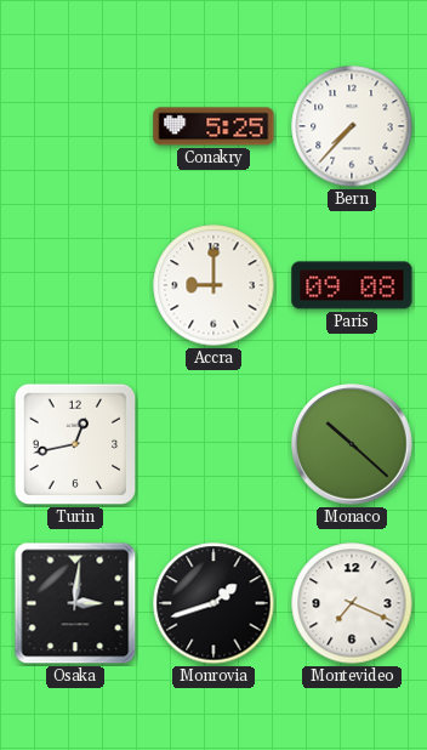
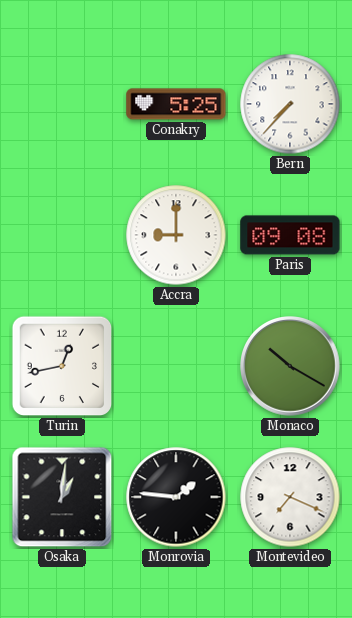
Monaco: 10:22 -> 10:20
Osaka: 3:01 -> 1:01
Monrovia: 1:42 -> 1:46
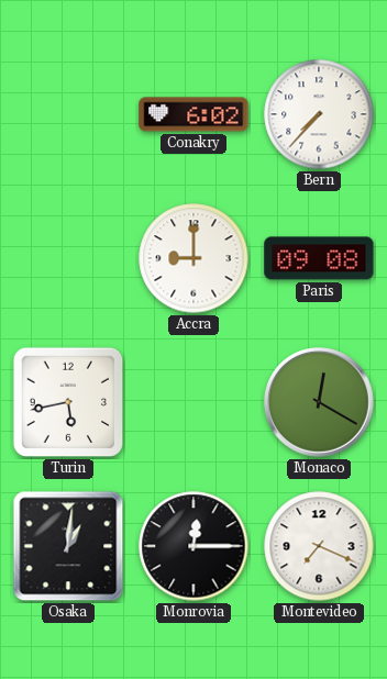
Conakry: 5:25 -> 6:02
Turin: 12:43 -> 5:43
Monaco: 10:20 -> 12:20
Monrovia: 1:46 -> 12:15
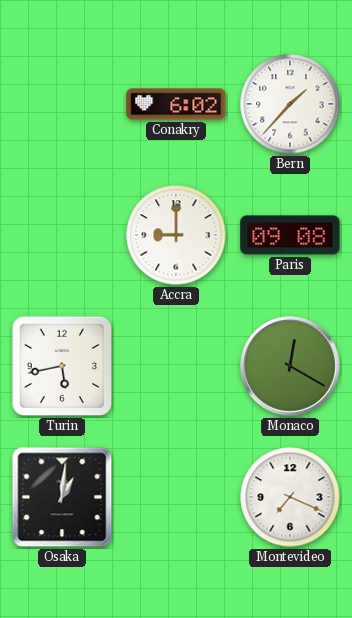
Bern: 7:37 -> 1:37
Monrovia: 12:15 -> none
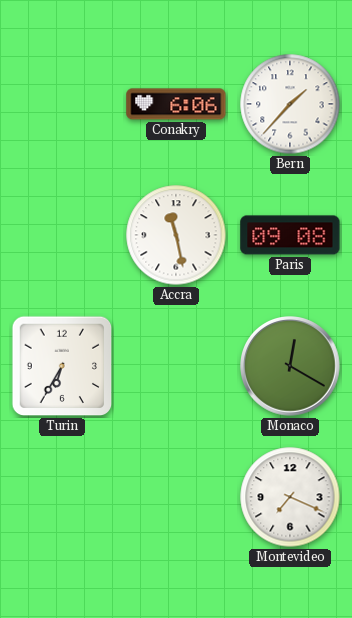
Conakry: 6:02 -> 6:06
Accra: 9:00 -> 11:28
Turin: 5:43 -> 6:35
Osaka: 1:01 -> none
